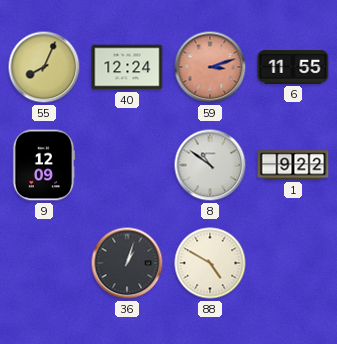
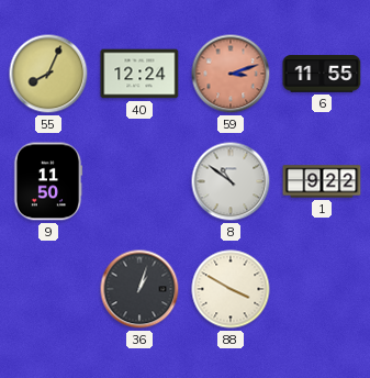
9: 12:09 -> 11:50
88: 4:50 -> 3:50
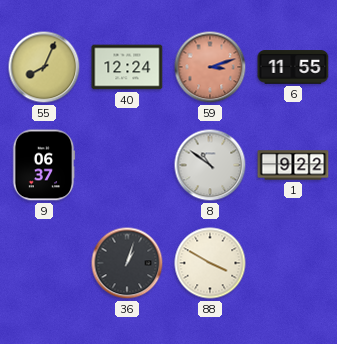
9: 11:50 -> 06:37
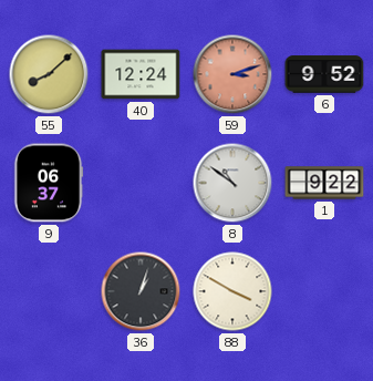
55: 8:04 -> 8:08
6: 11:55 -> 9:52
